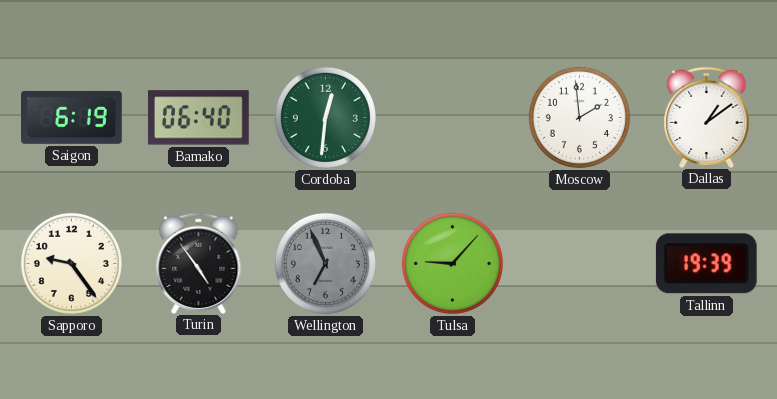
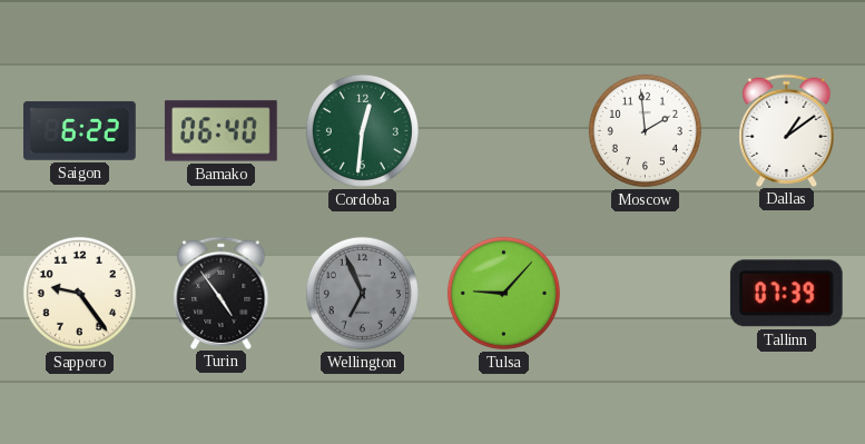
Saigon: 6:19 -> 6:22
Tallinn: 19:39 -> 07:39
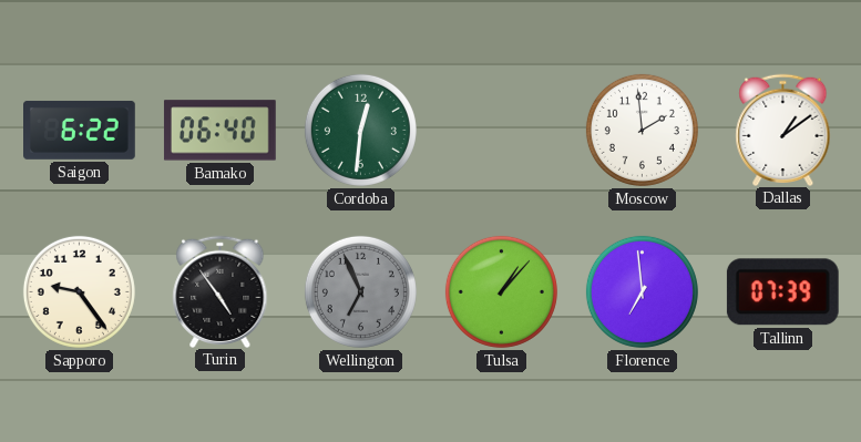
Tulsa: 9:07 -> 1:07
Florence: none -> 6:59
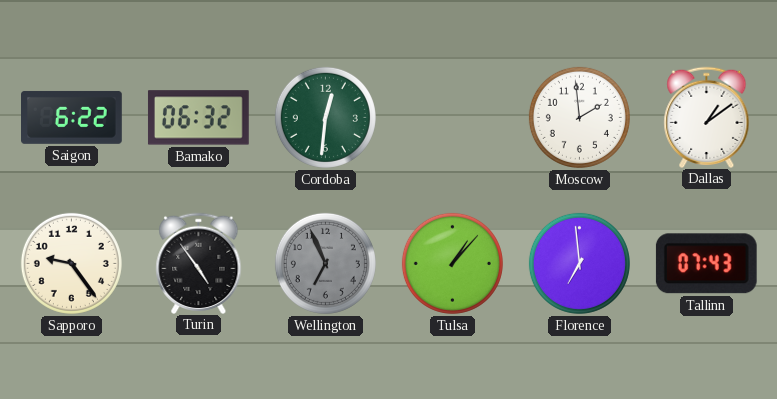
Bamako: 06:40 -> 06:32
Tallinn: 07:39 -> 07:43
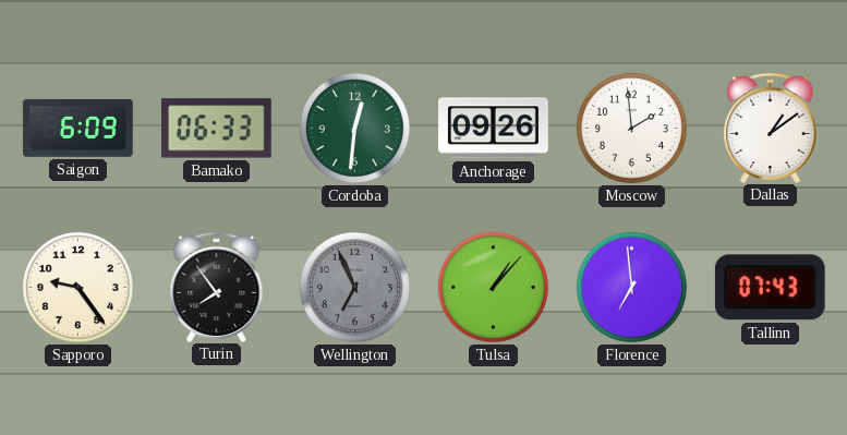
Saigon: 6:22 -> 6:09
Bamako: 06:32 -> 06:33
Anchorage: none -> 09:26
Turin: 4:54 -> 7:54
